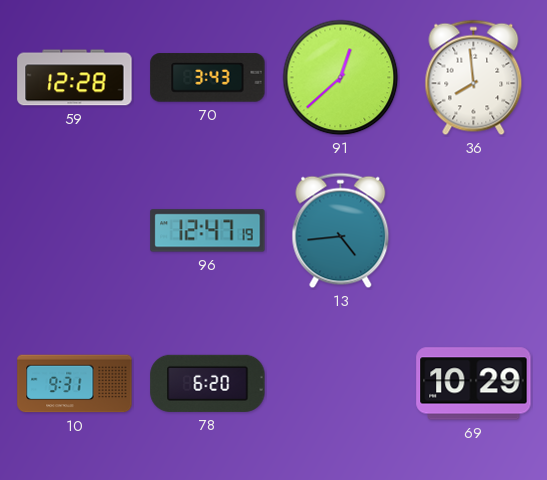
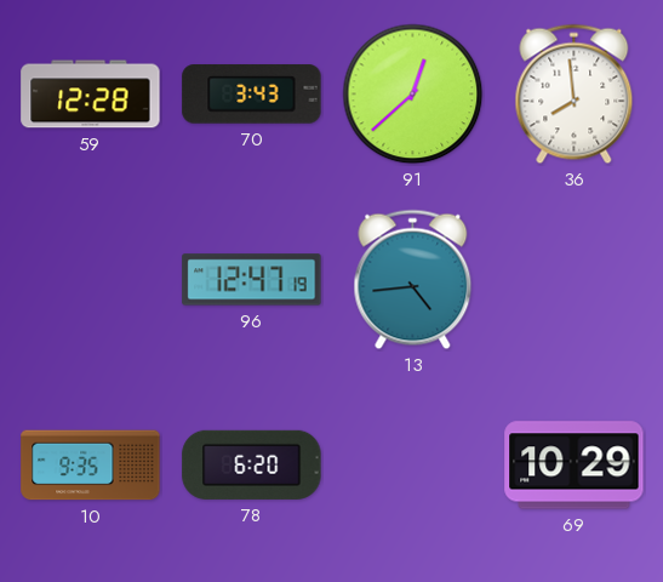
10: 9:31 -> 9:35
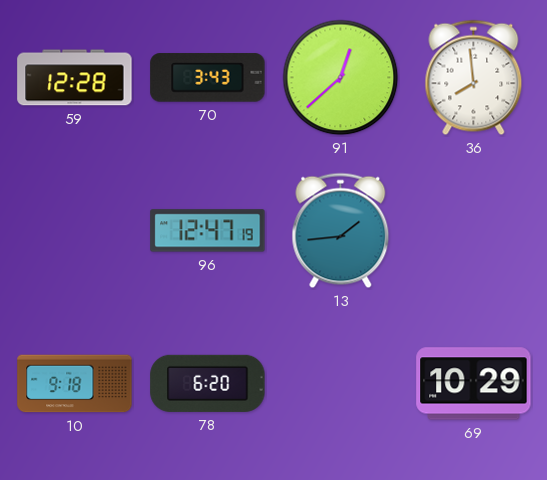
13: 4:44 -> 1:44
10: 9:35 -> 9:18
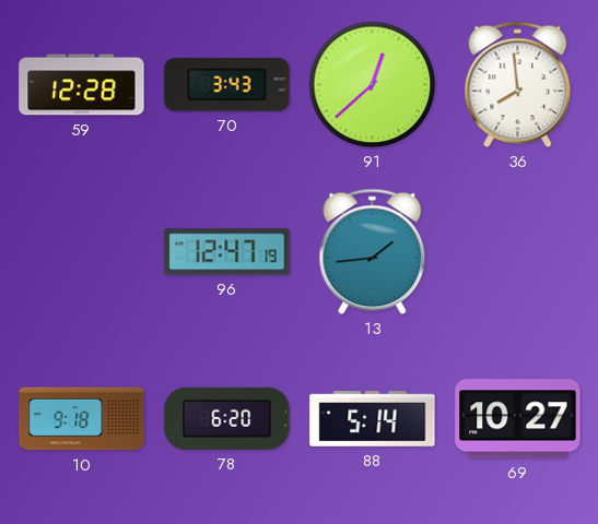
88: none -> 5:14
69: 10:29 -> 10:27
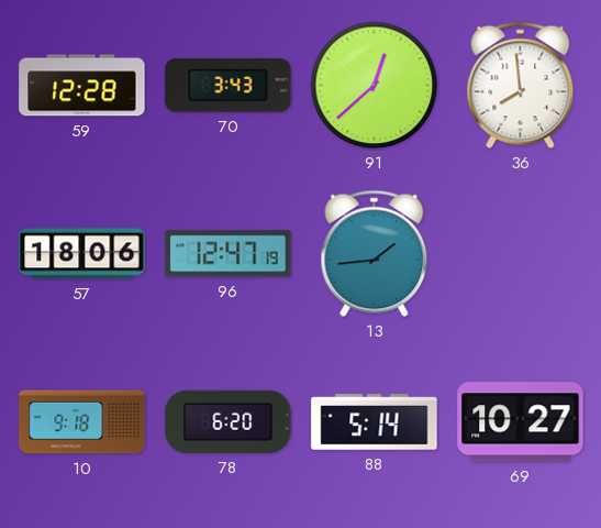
57: none -> 18:06
